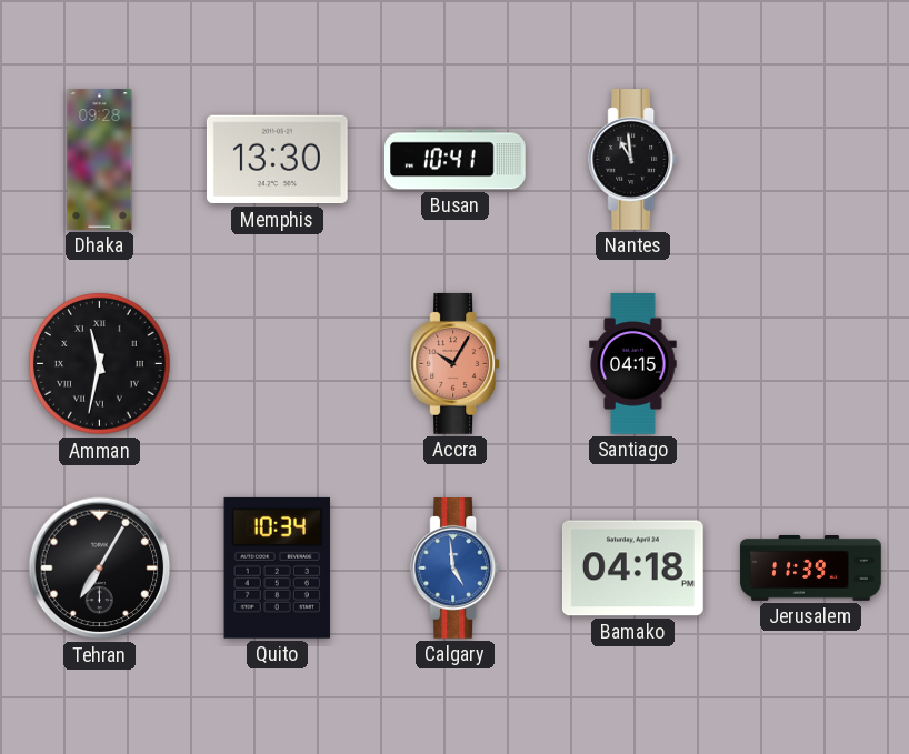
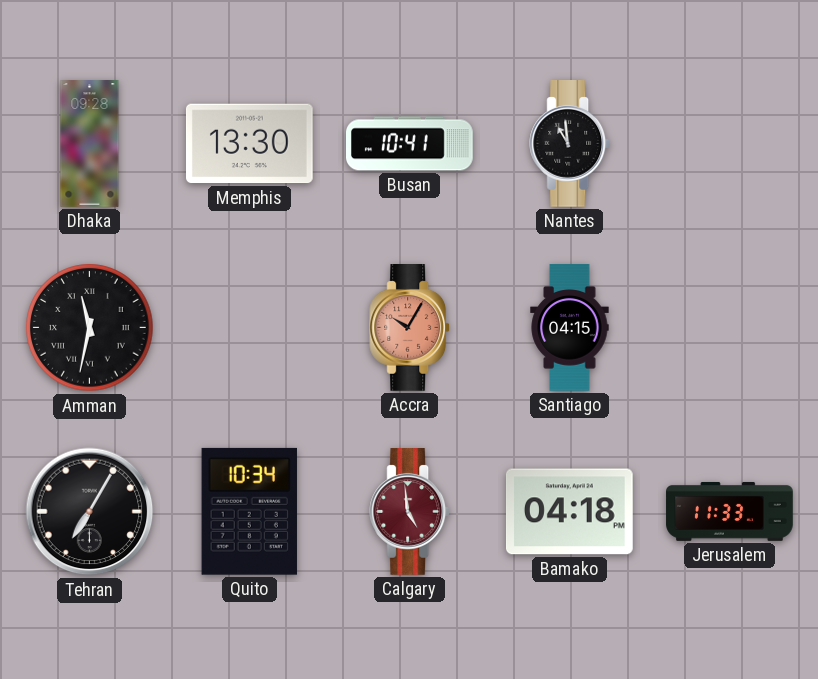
Calgary dial: blue -> burgundy
Jerusalem: 11:39 -> 11:33
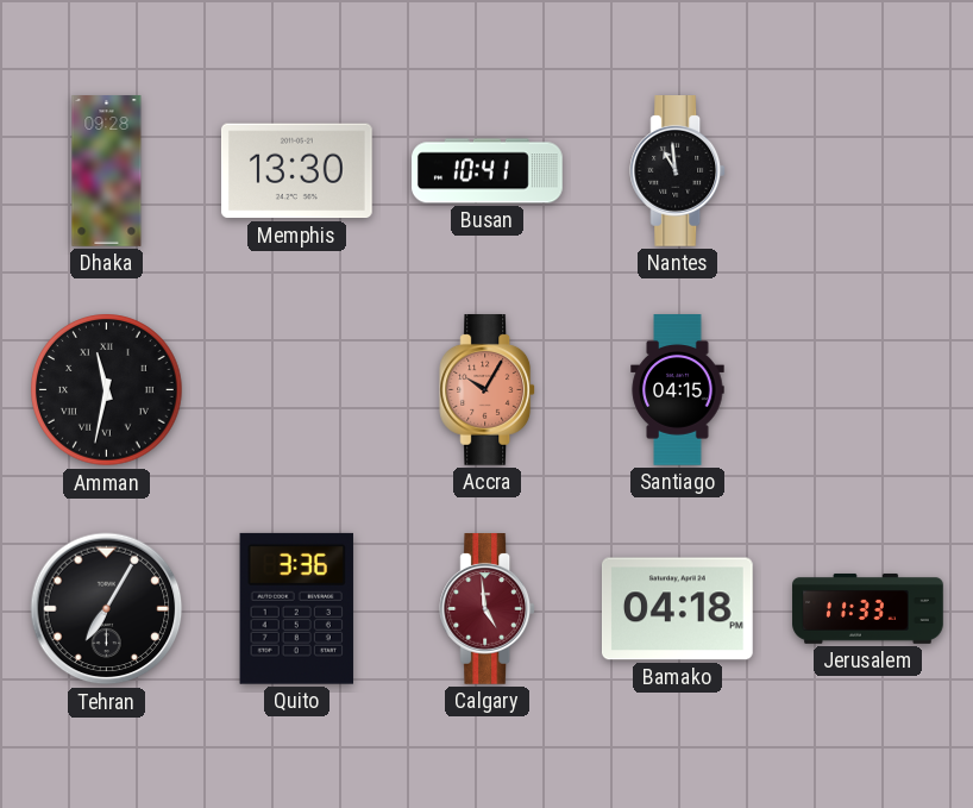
Quito: 10:34 -> 3:36
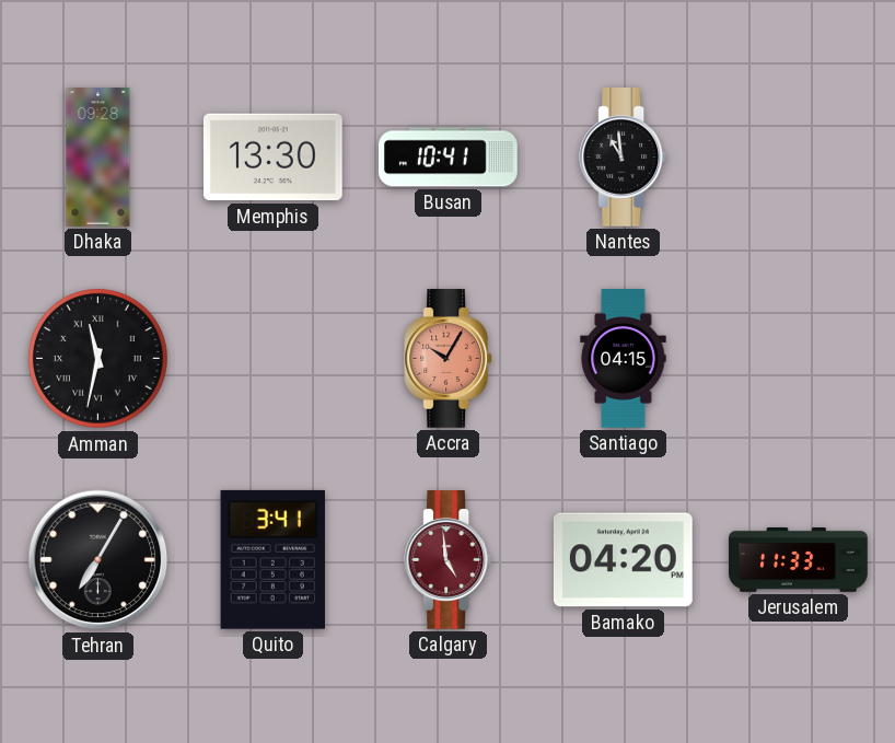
Quito: 3:36 -> 3:41
Bamako: 04:18 -> 04:20
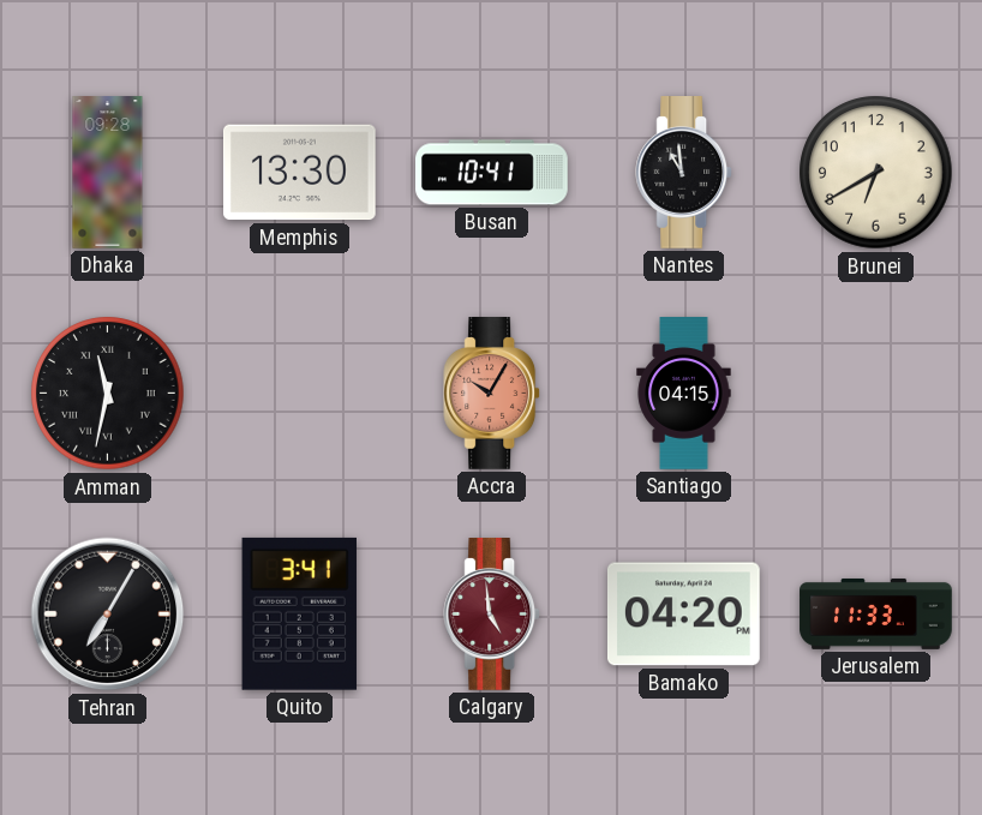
Brunei: none -> 6:40
